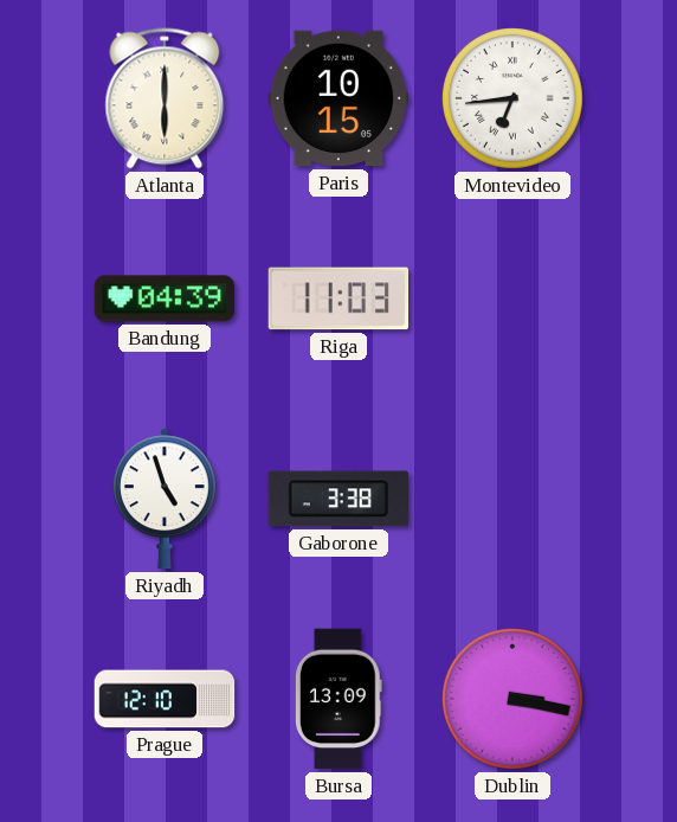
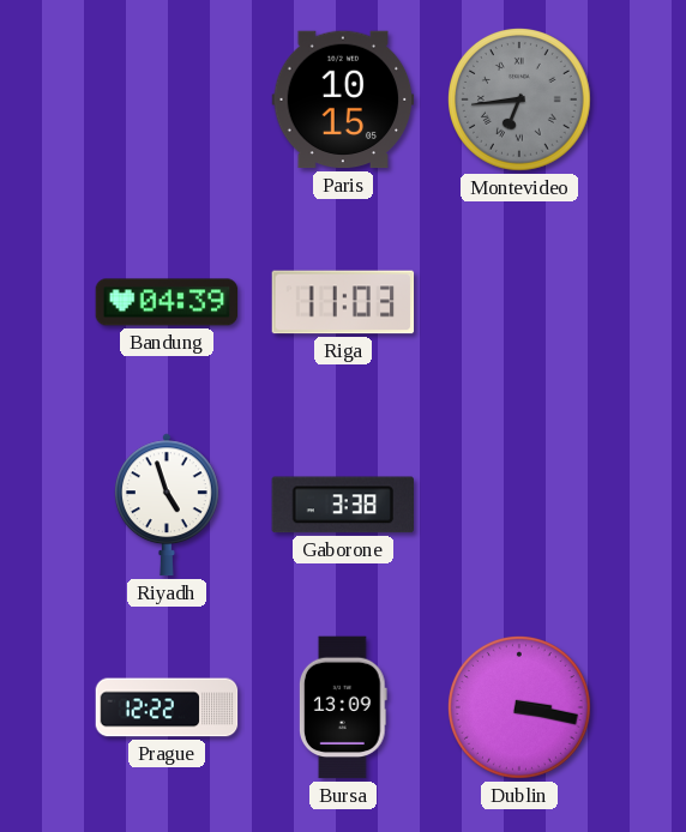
Atlanta: 6:00 -> none
Montevideo dial: white -> grey
Prague: 12:10 -> 12:22
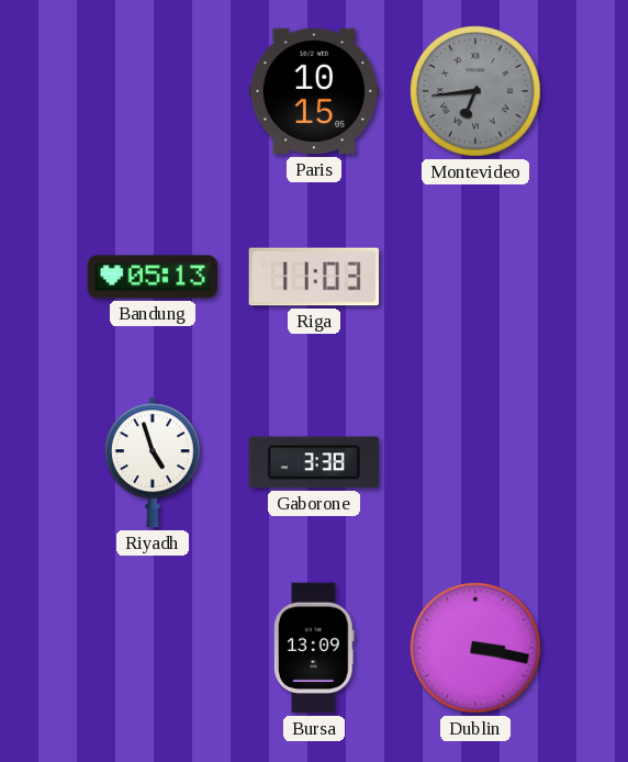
Bandung: 04:39 -> 05:13
Prague: 12:22 -> none
